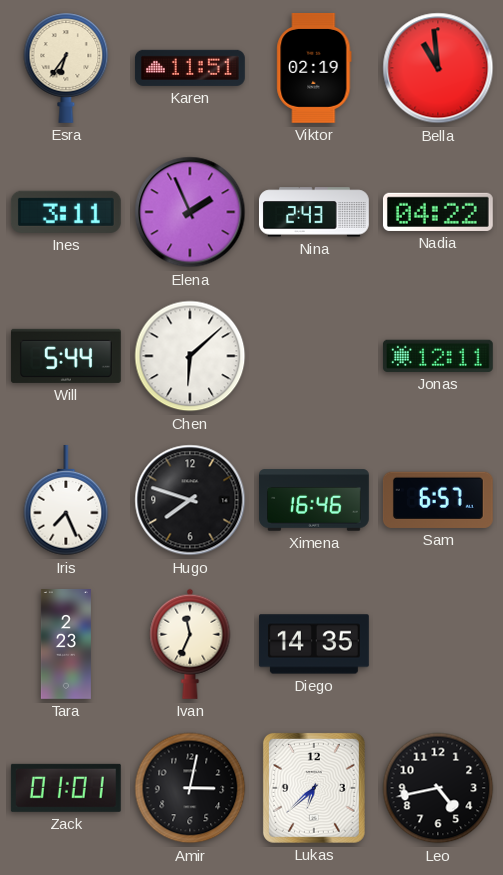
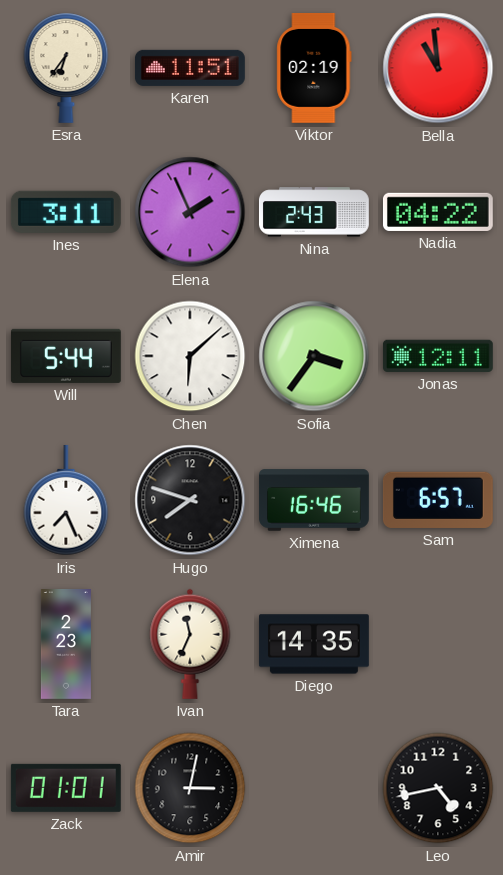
Sofia: none -> 3:36
Lukas: 6:38 -> none
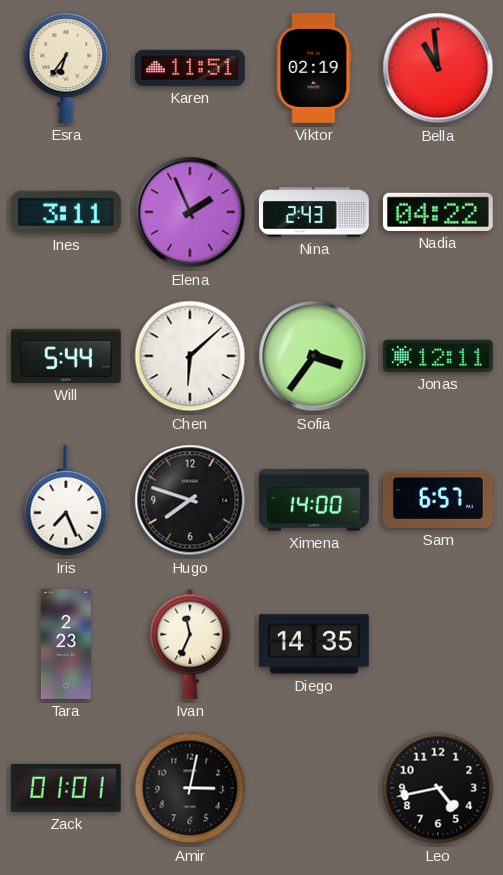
Ximena: 16:46 -> 14:00
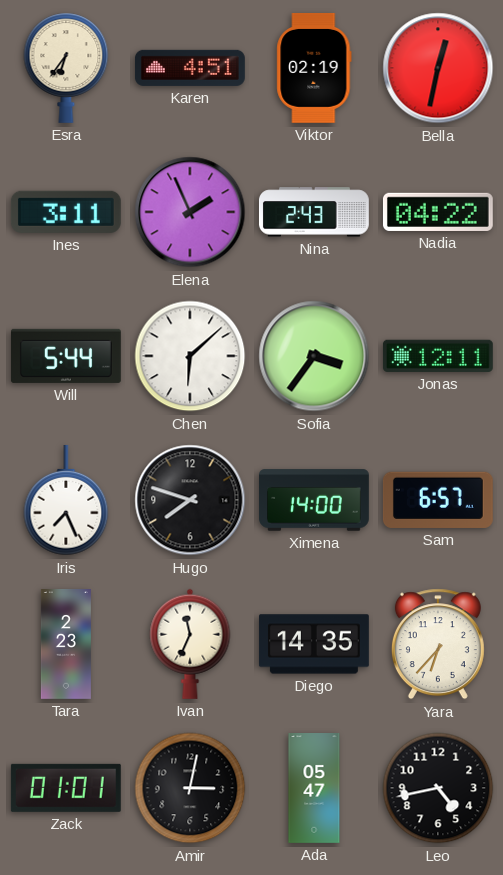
Karen: 11:51 -> 4:51
Bella: 10:59 -> 12:32
Yara: none -> 6:37
Ada: none -> 05:47
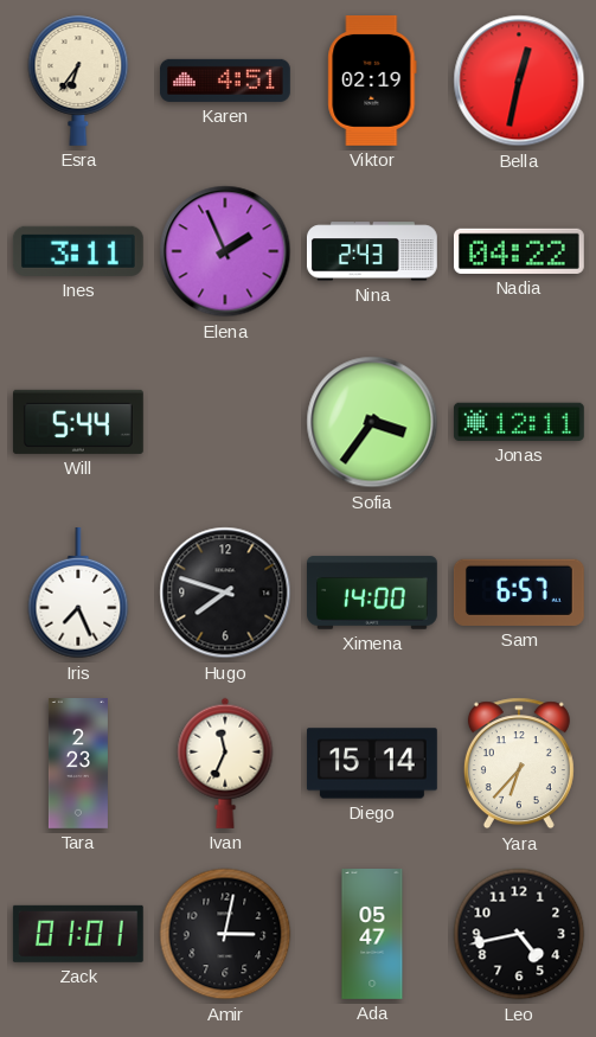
Chen: 6:08 -> none
Diego: 14:35 -> 15:14
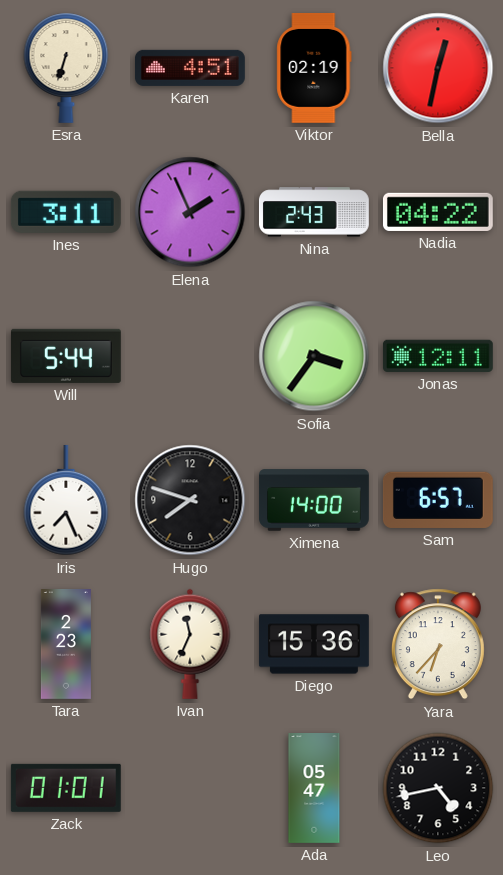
Esra: 6:36 -> 6:33
Diego: 15:14 -> 15:36
Amir: 3:02 -> none
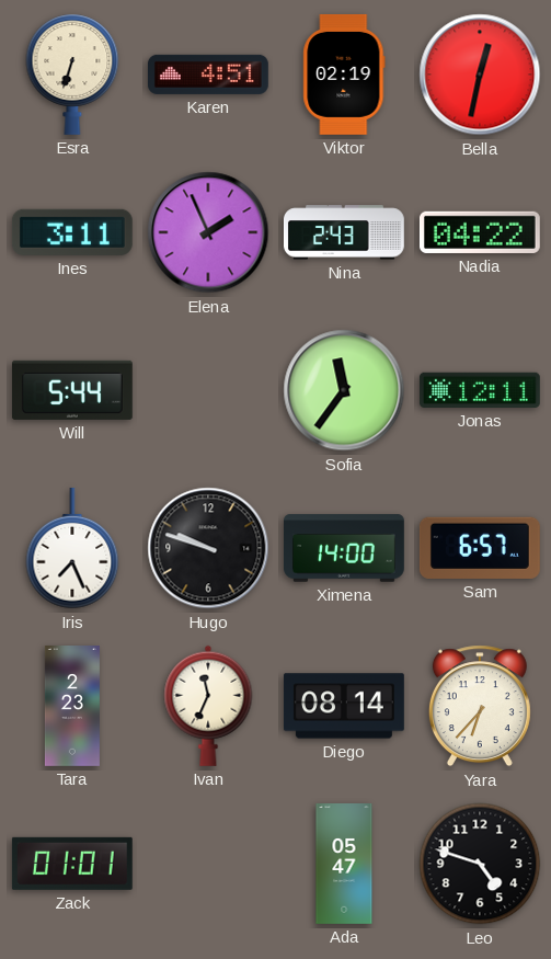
Sofia: 3:36 -> 11:36
Hugo: 7:48 -> 9:48
Diego: 15:36 -> 08:14
Leo: 4:43 -> 4:48
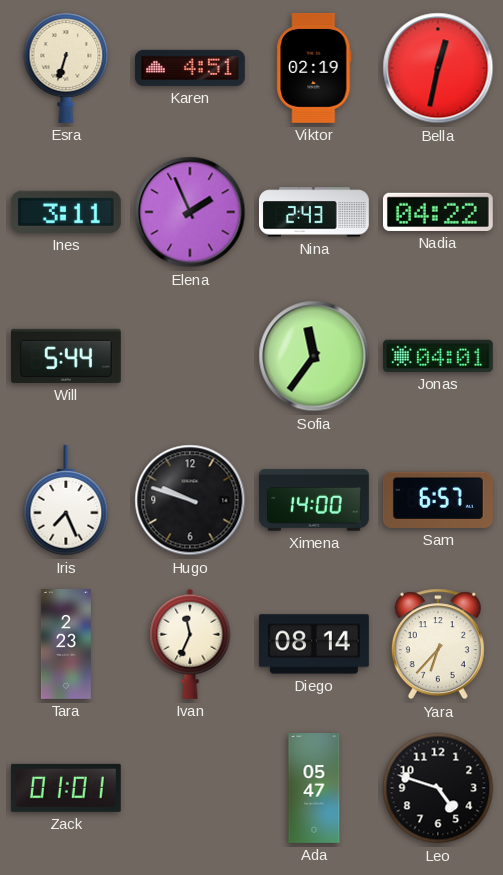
Jonas: 12:11 -> 04:01
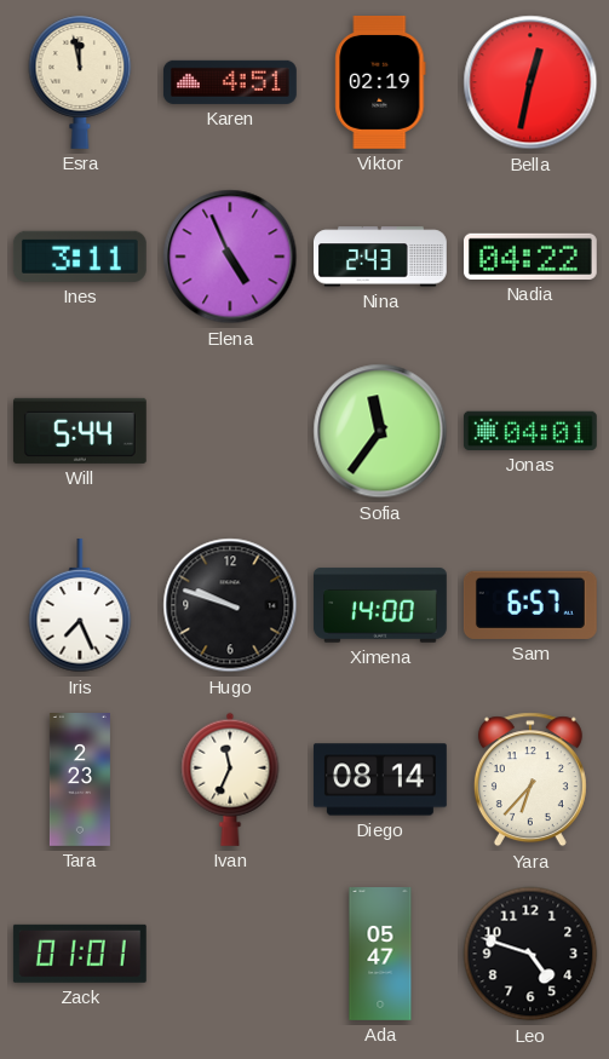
Esra: 6:33 -> 11:58
Elena: 1:56 -> 4:56
